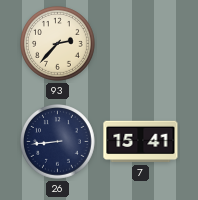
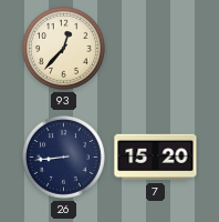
93: 2:37 -> 12:37
7: 15:41 -> 15:20
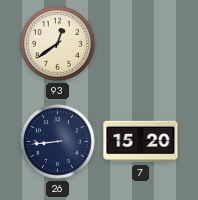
93: 12:37 -> 12:39
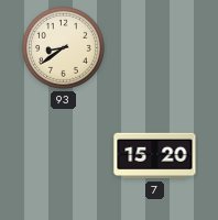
93: 12:39 -> 8:39
26: 8:44 -> none
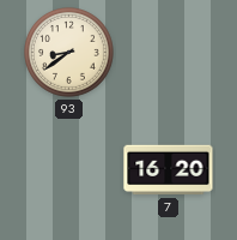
7: 15:20 -> 16:20
